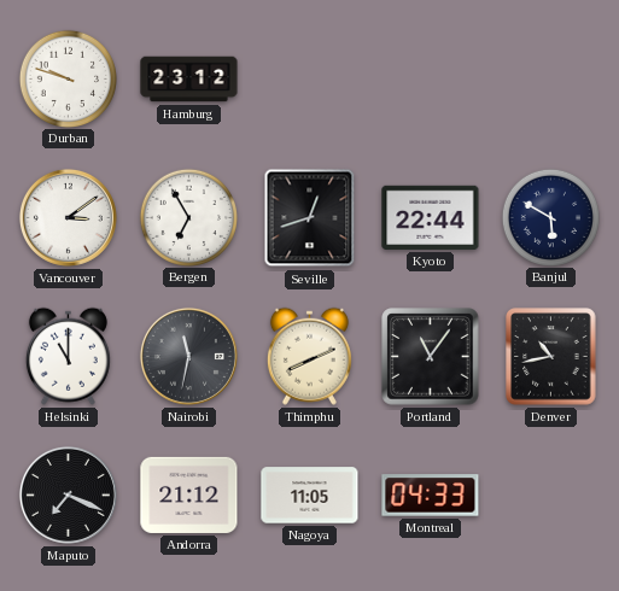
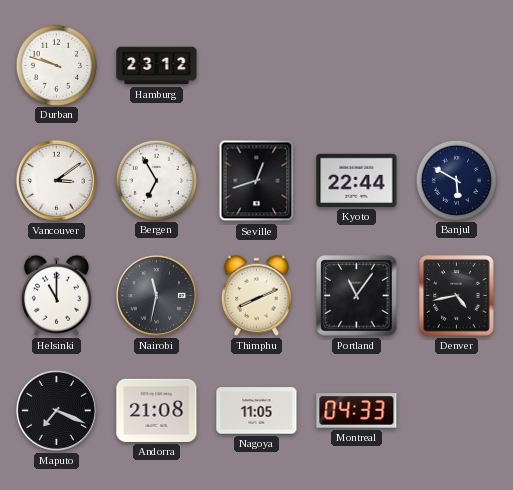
Denver: 10:43 -> 4:43
Andorra: 21:12 -> 21:08
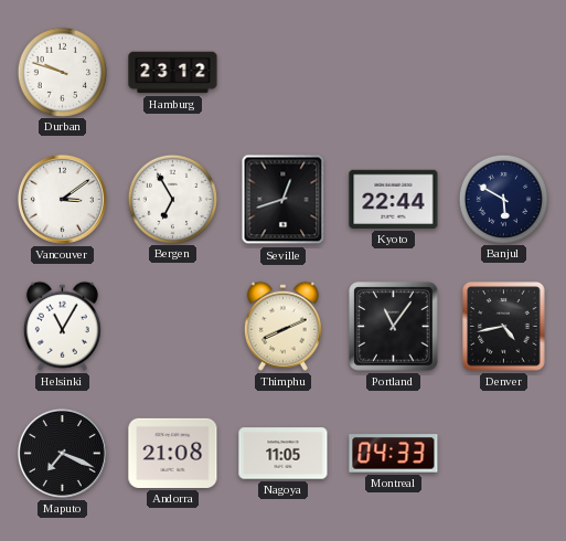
Helsinki: 11:00 -> 11:05
Nairobi: 11:32 -> none
